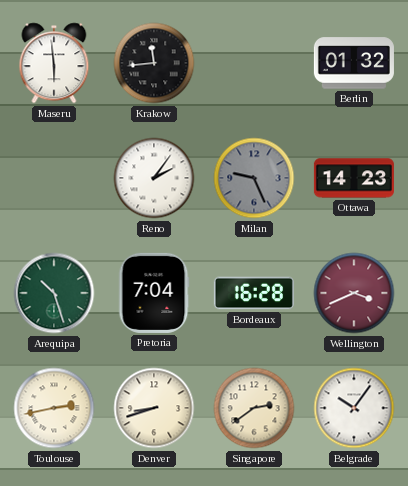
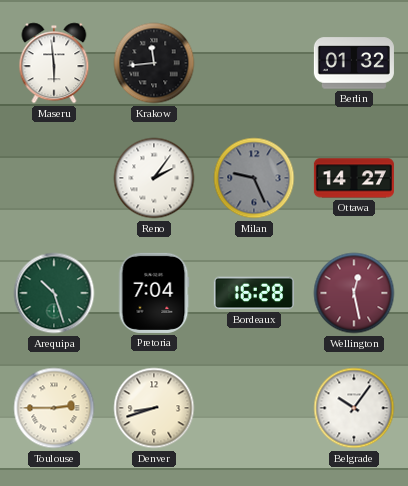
Ottawa: 14:23 -> 14:27
Wellington: 3:41 -> 12:28
Toulouse: 2:43 -> 2:45
Singapore: 2:39 -> none
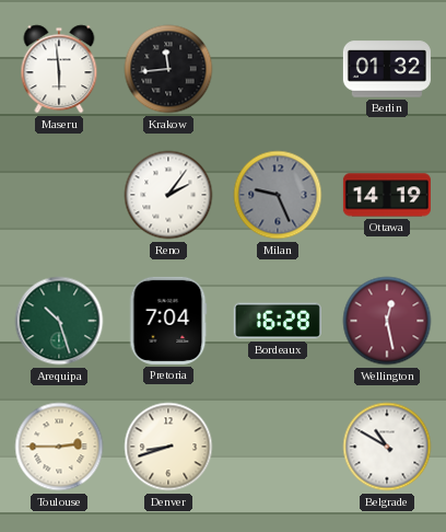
Ottawa: 14:27 -> 14:19
Belgrade: 10:06 -> 10:50
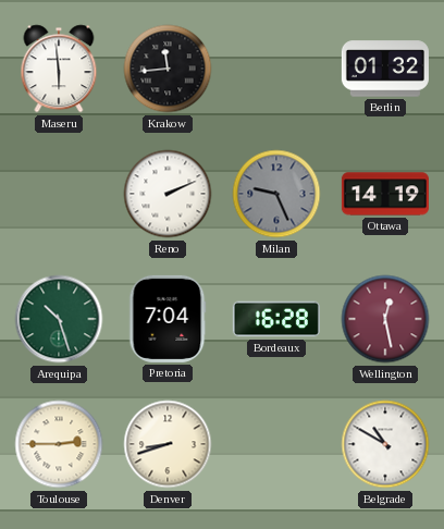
Reno: 2:06 -> 2:11
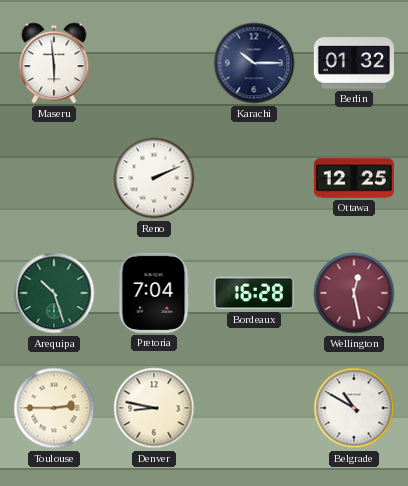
Krakow: 11:44 -> none
Karachi: none -> 10:15
Milan: 9:26 -> none
Ottawa: 14:19 -> 12:25
Denver: 8:42 -> 8:47
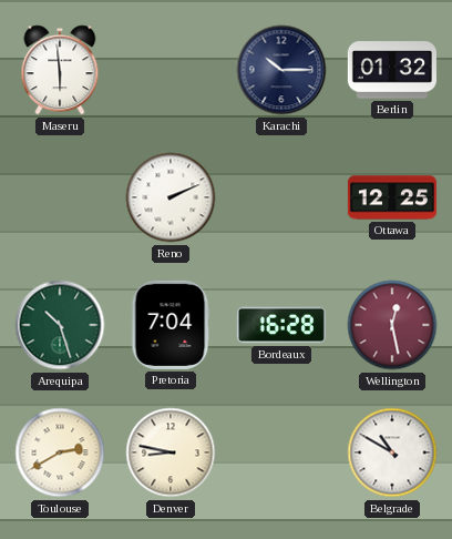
Toulouse: 2:45 -> 2:40
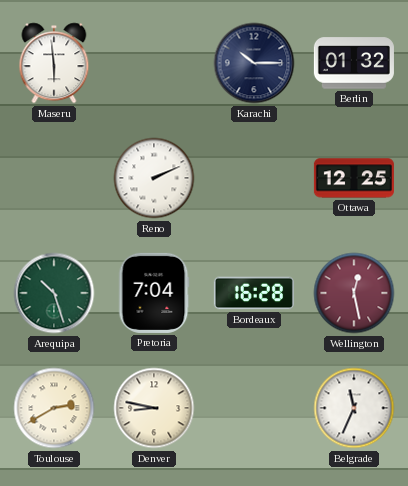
Belgrade: 10:50 -> 11:34
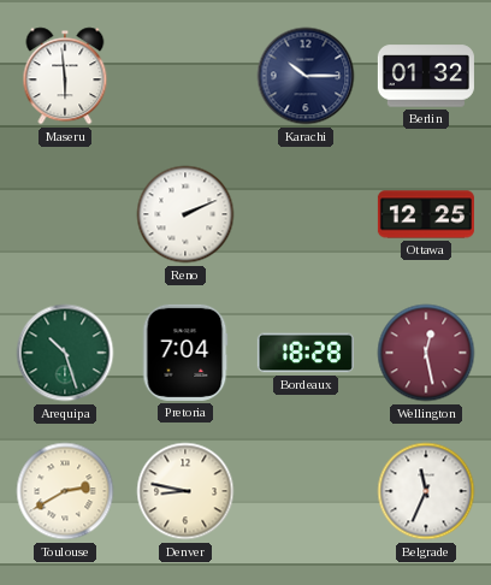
Bordeaux: 16:28 -> 18:28
